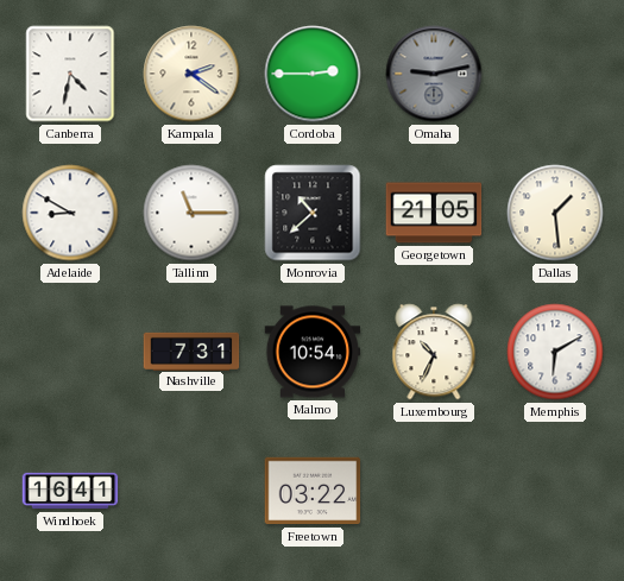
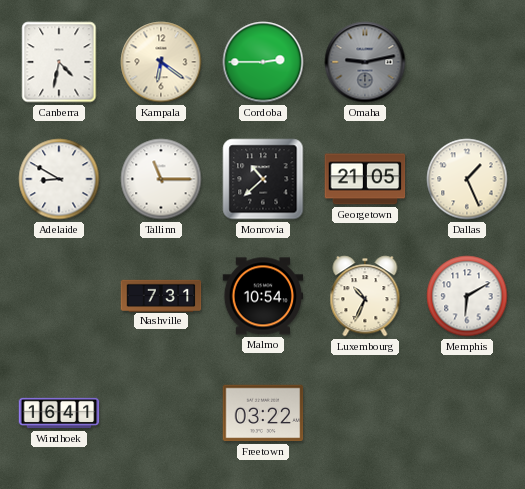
Kampala: 2:21 -> 6:21
Dallas: 1:29 -> 1:26
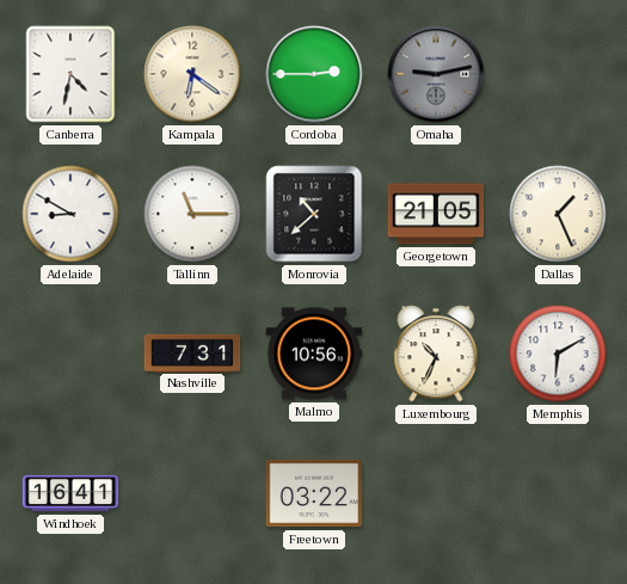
Malmo: 10:54 -> 10:56
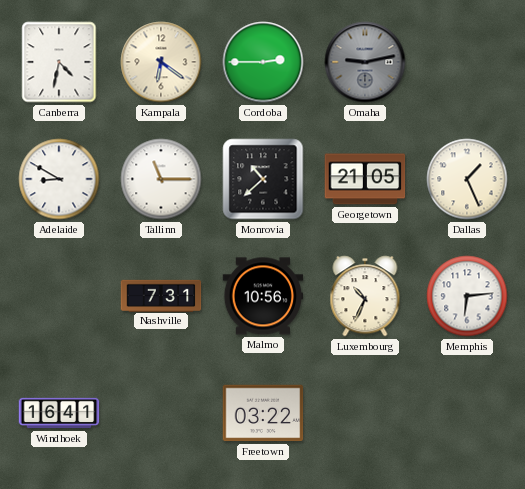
Memphis: 6:10 -> 6:14
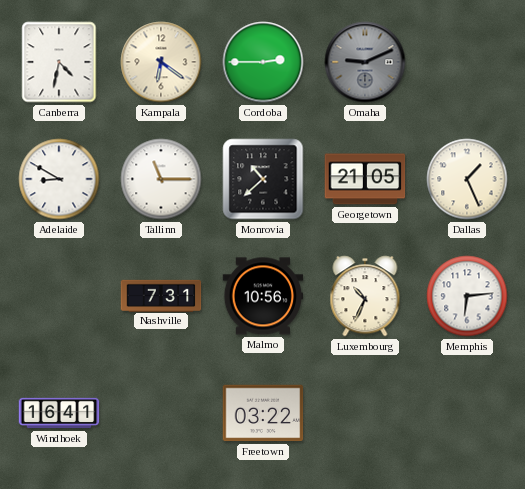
Omaha: 9:13 -> 9:11
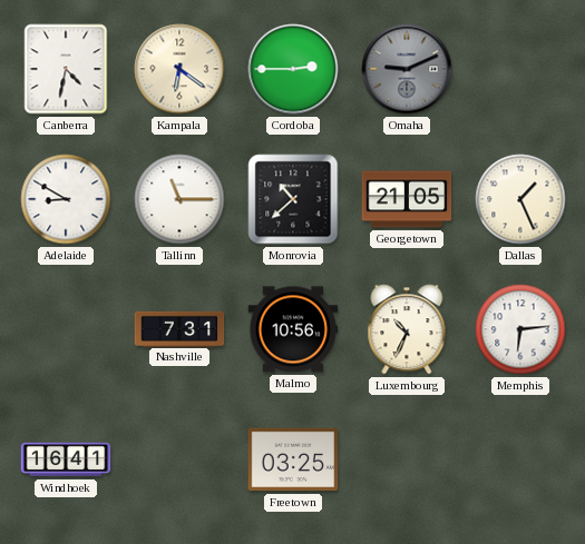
Freetown: 03:22 -> 03:25
